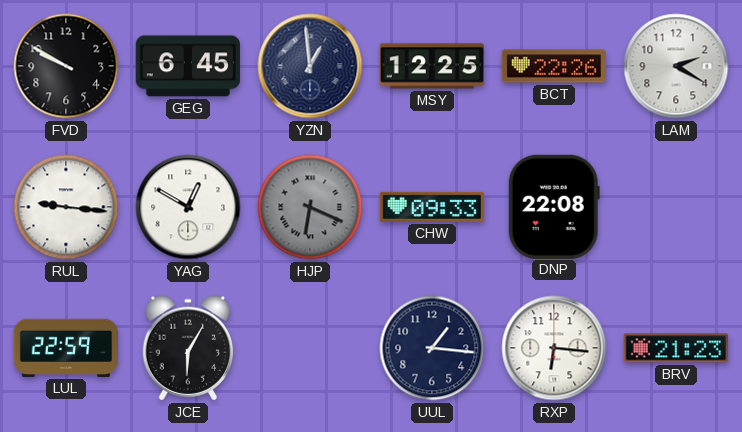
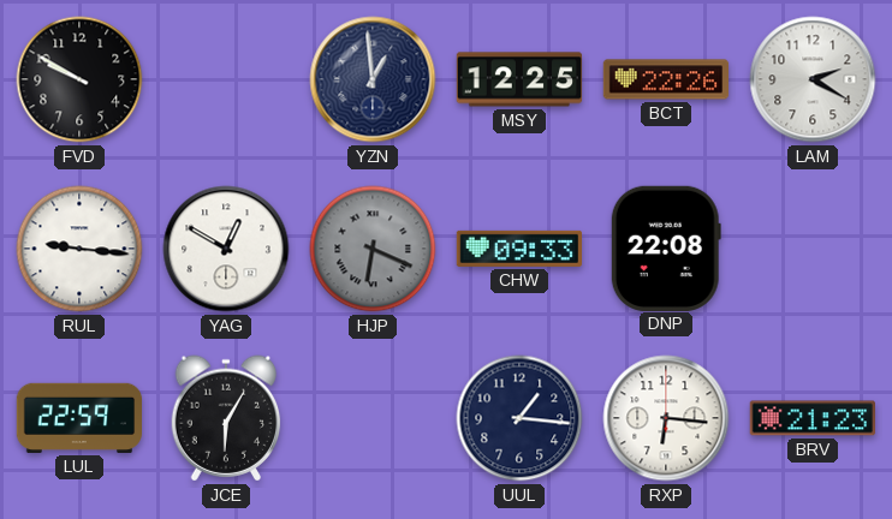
GEG: 6:45 -> none
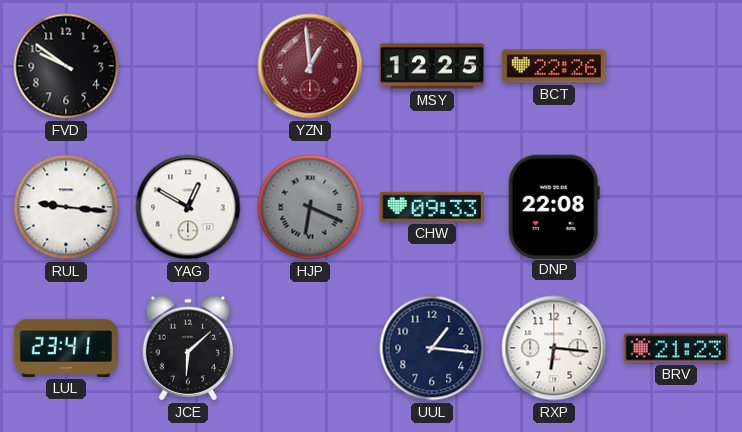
FVD: 9:50 -> 9:51
YZN dial: navy -> burgundy
LAM: 2:20 -> none
LUL: 22:59 -> 23:41
JCE: 6:05 -> 6:08
